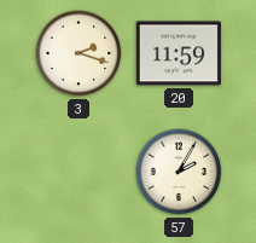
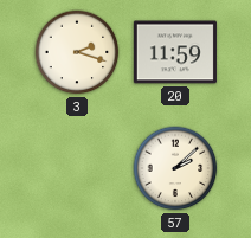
57: 2:05 -> 2:08
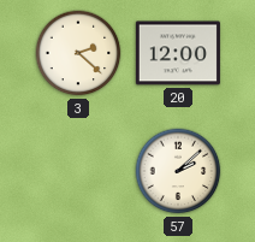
3: 2:18 -> 2:22
20: 11:59 -> 12:00
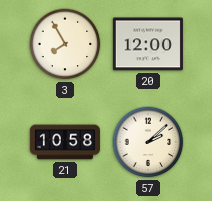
3: 2:22 -> 7:55
21: none -> 10:58
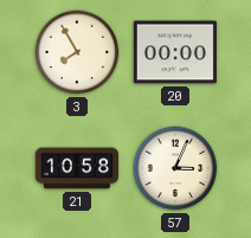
20: 12:00 -> 00:00
57: 2:08 -> 3:04
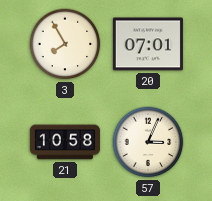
20: 00:00 -> 07:01
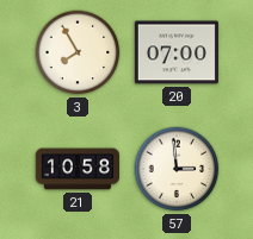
20: 07:01 -> 07:00
57: 3:04 -> 2:59
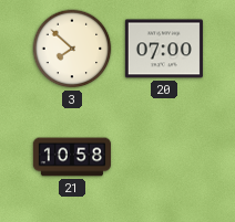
3: 7:55 -> 7:52
57: 2:59 -> none
